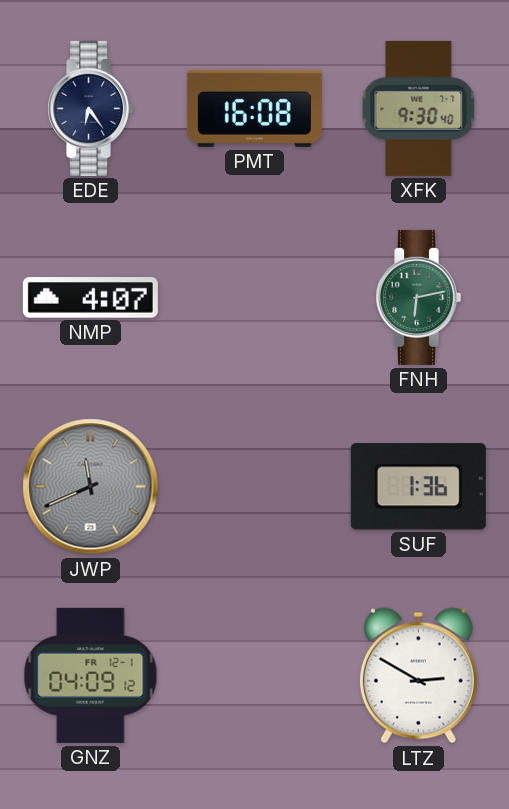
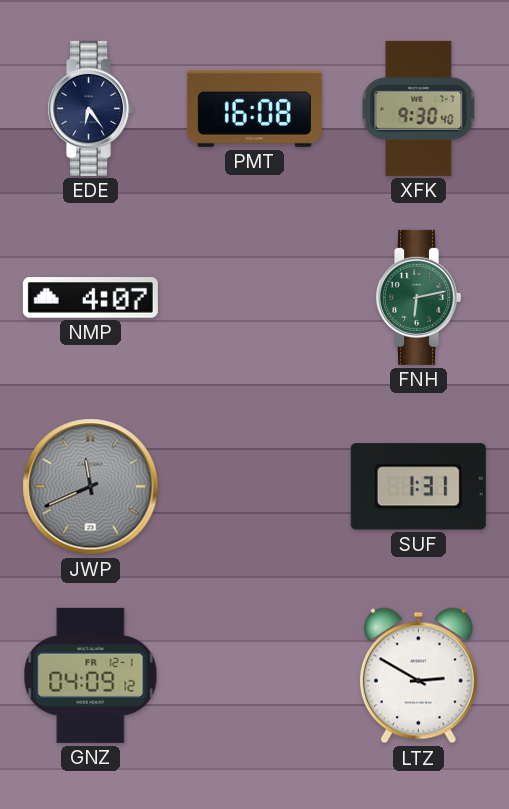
SUF: 1:36 -> 1:31
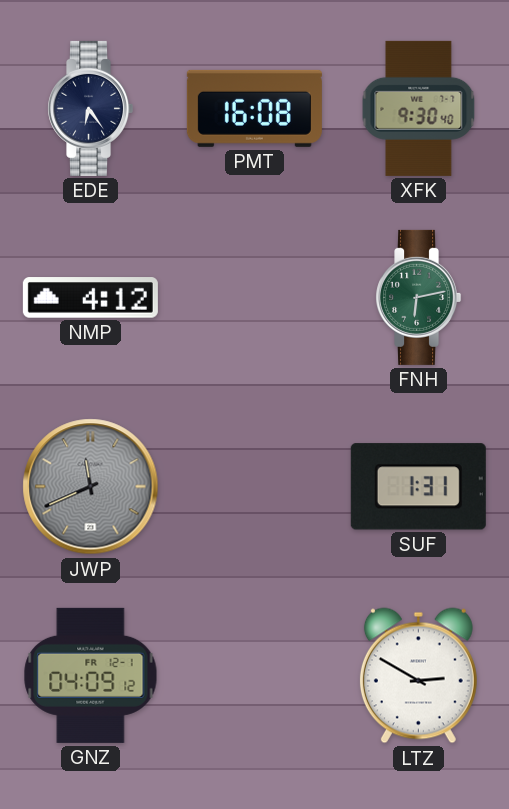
NMP: 4:07 -> 4:12
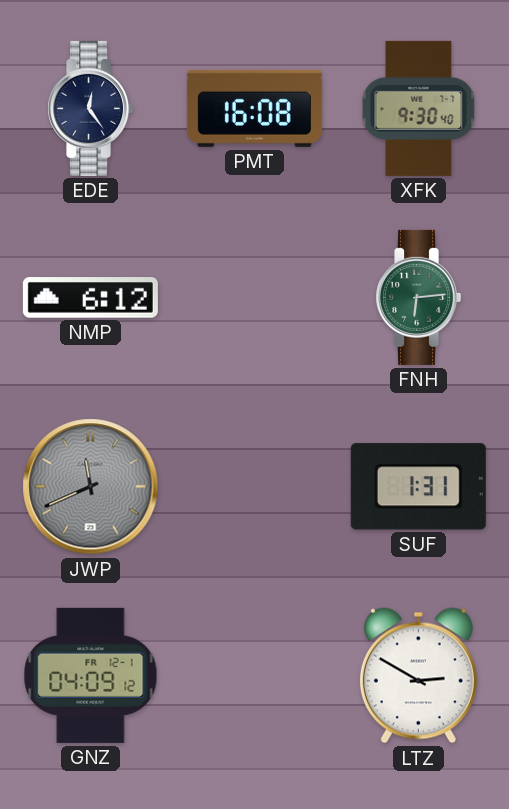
EDE: 6:24 -> 12:24
NMP: 4:12 -> 6:12
FNH: 6:13 -> 6:14
